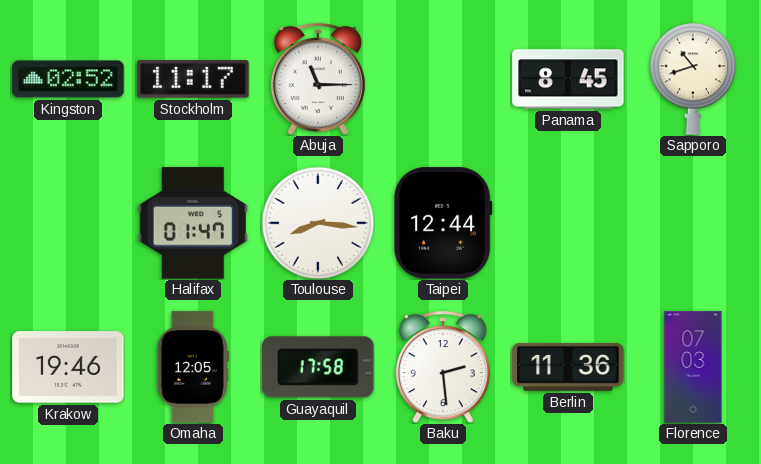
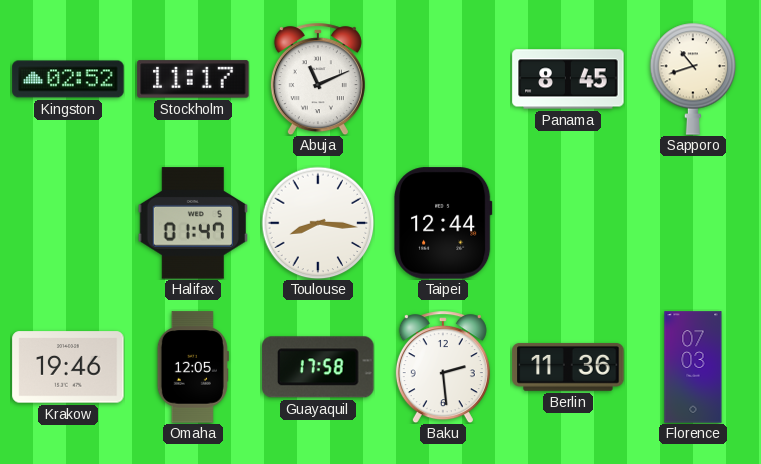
Abuja: 11:15 -> 11:11
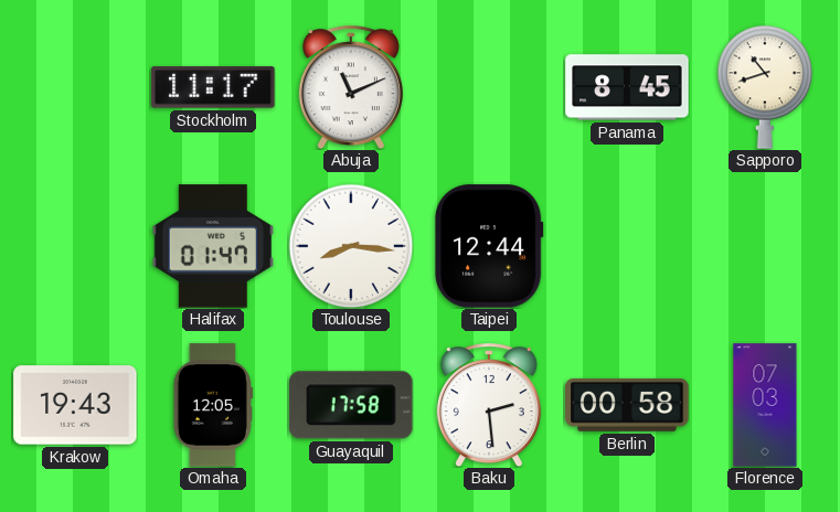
Kingston: 02:52 -> none
Krakow: 19:46 -> 19:43
Berlin: 11:36 -> 00:58
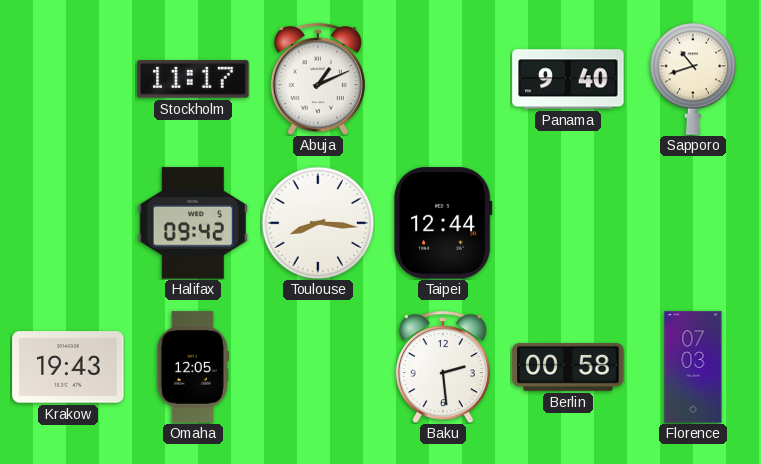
Abuja: 11:11 -> 1:11
Panama: 8:45 -> 9:40
Halifax: 01:47 -> 09:42
Guayaquil: 17:58 -> none
